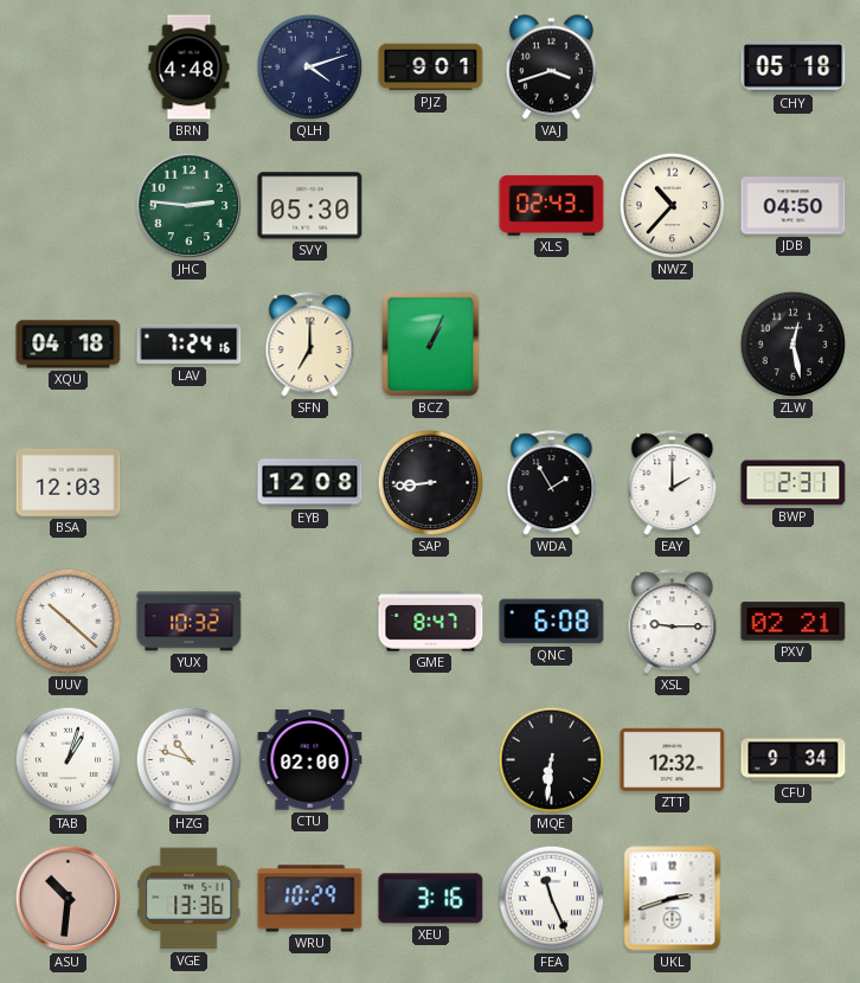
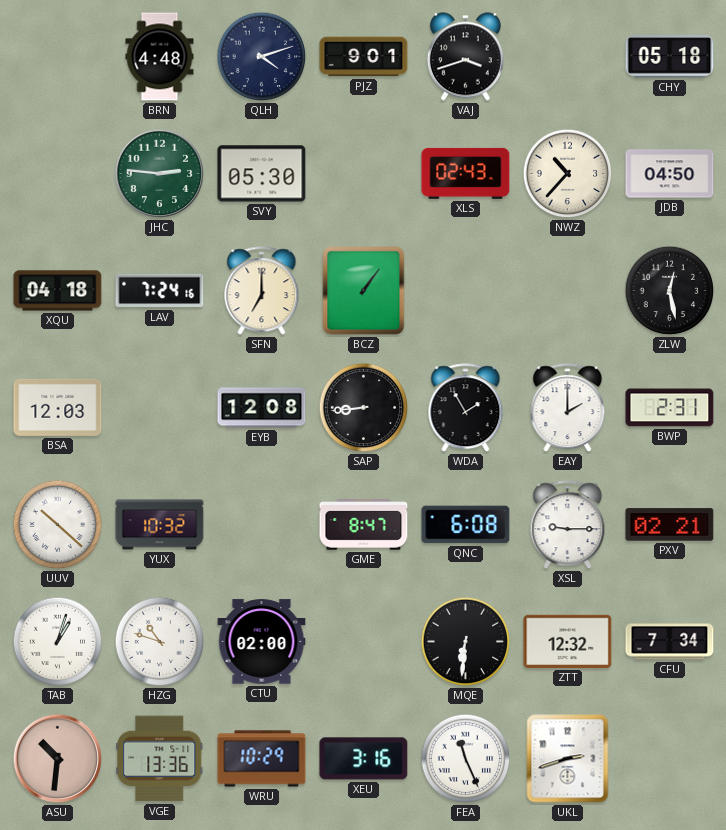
BCZ: 1:04 -> 1:06
CFU: 9:34 -> 7:34
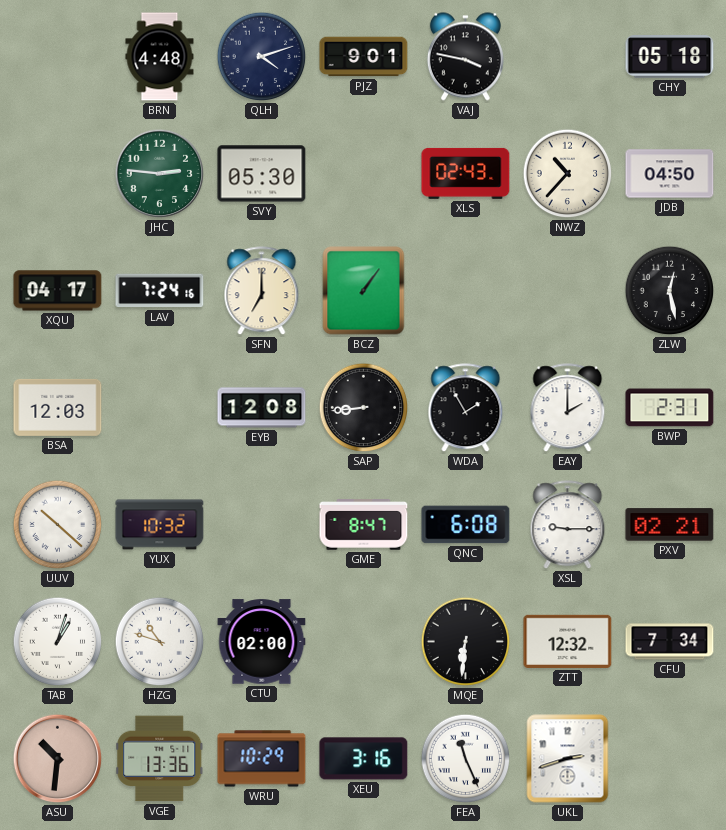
VAJ: 3:42 -> 3:47
XQU: 04:18 -> 04:17
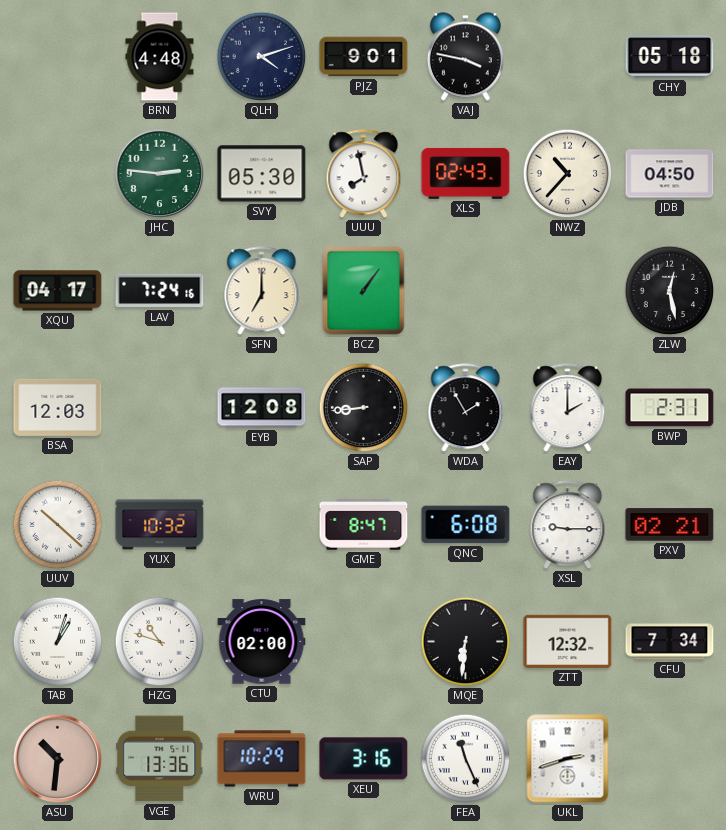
UUU: none -> 7:58
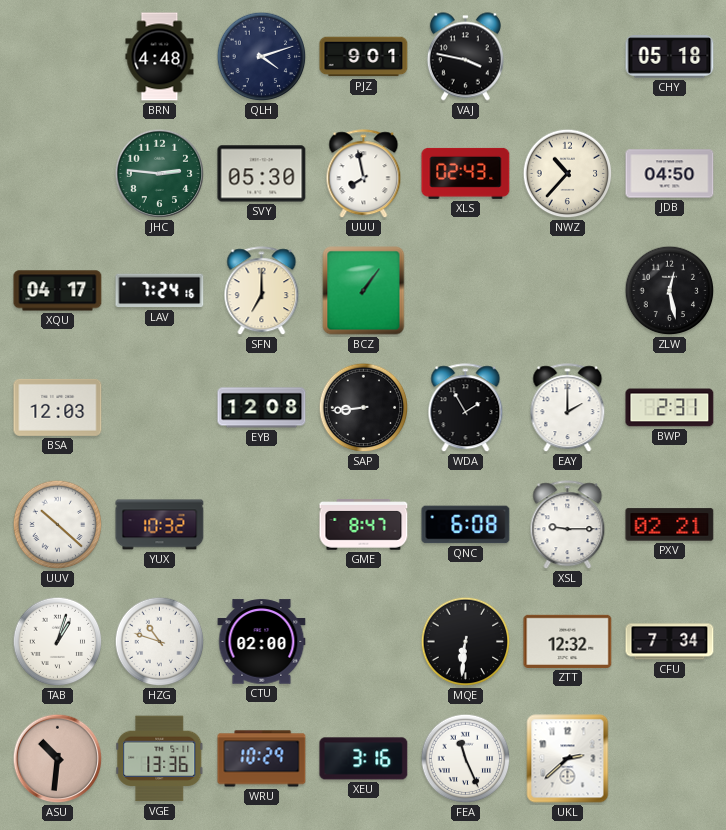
UKL: 2:42 -> 2:38
